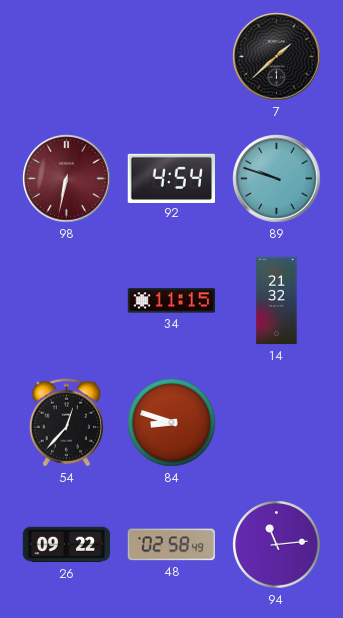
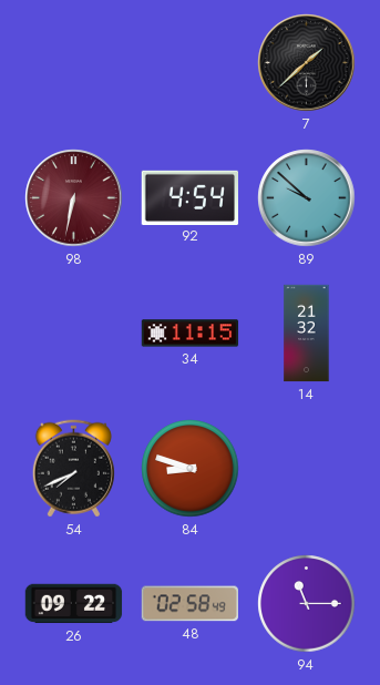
89: 9:48 -> 9:52
54: 12:37 -> 7:41
94: 11:14 -> 11:15
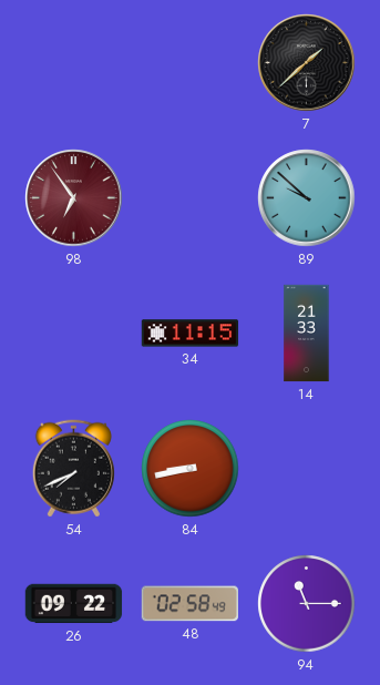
98: 6:32 -> 6:54
92: 4:54 -> none
14: 21:32 -> 21:33
84: 8:48 -> 8:43
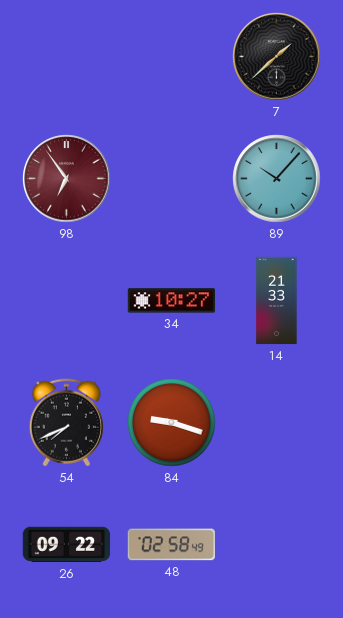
89: 9:52 -> 10:07
34: 11:15 -> 10:27
84: 8:43 -> 9:18
94: 11:15 -> none
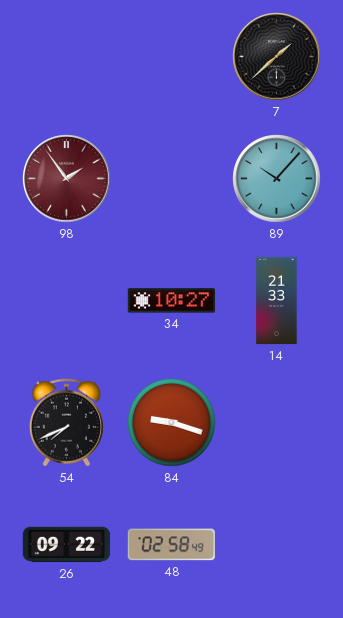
98: 6:54 -> 1:54
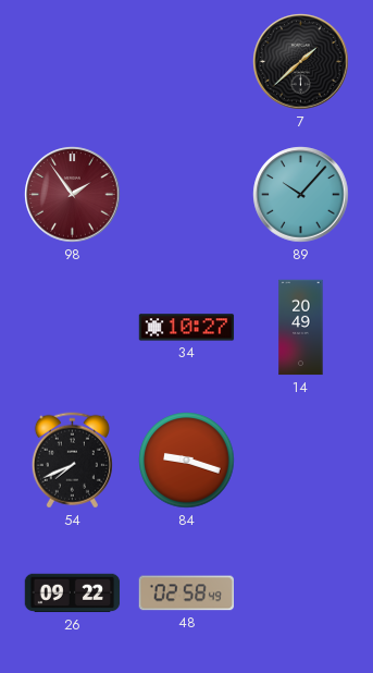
14: 21:33 -> 20:49
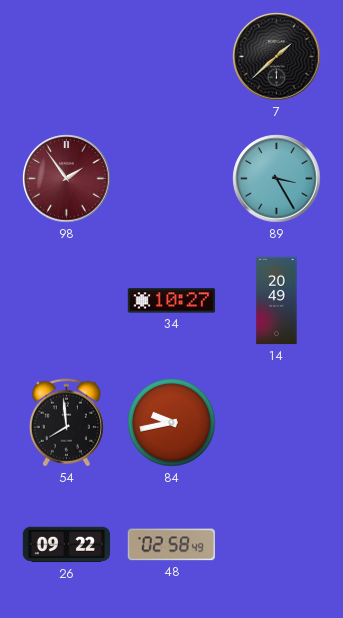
89: 10:07 -> 3:25
54: 7:41 -> 7:59
84: 9:18 -> 9:43
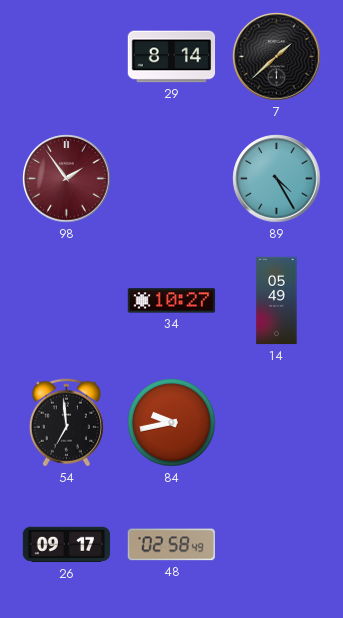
29: none -> 8:14
89: 3:25 -> 4:25
14: 20:49 -> 05:49
54: 7:59 -> 6:59
26: 09:22 -> 09:17
